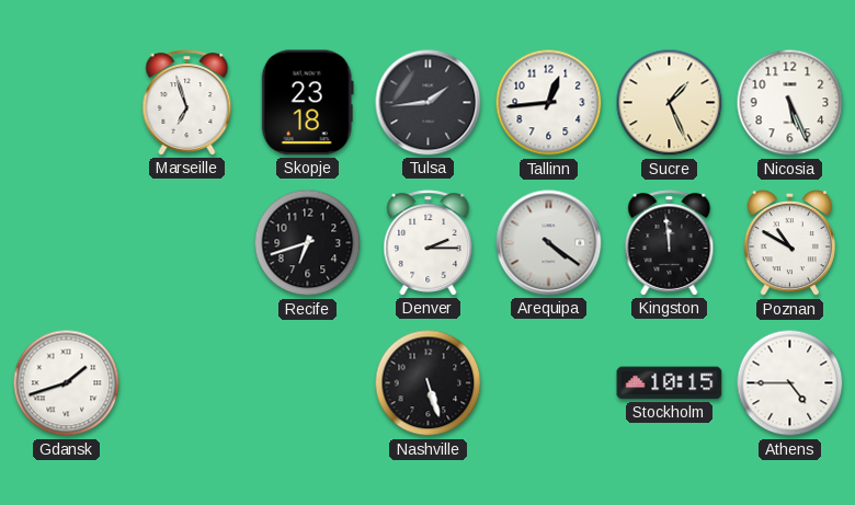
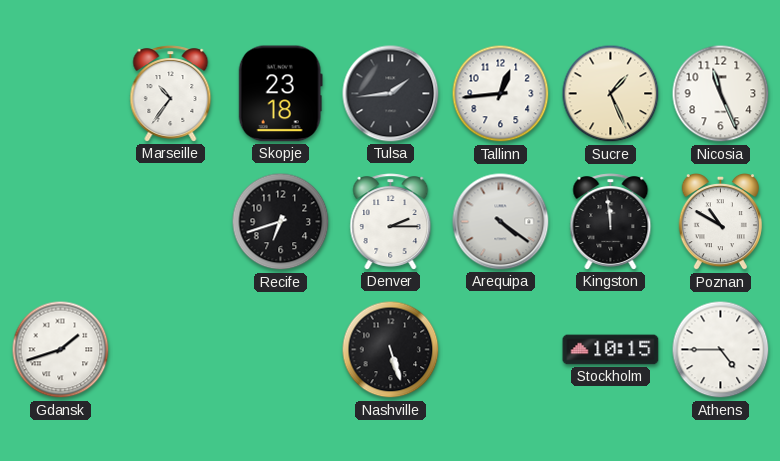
Marseille: 6:57 -> 10:36
Nicosia: 5:26 -> 11:26
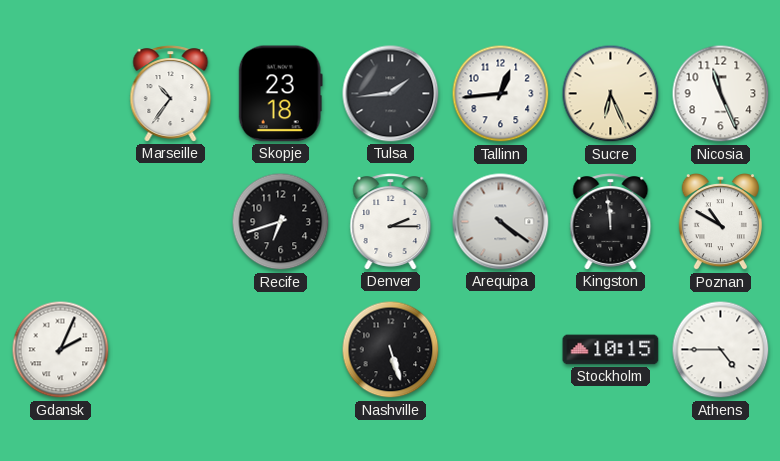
Sucre: 1:26 -> 6:26
Gdansk: 1:42 -> 2:04
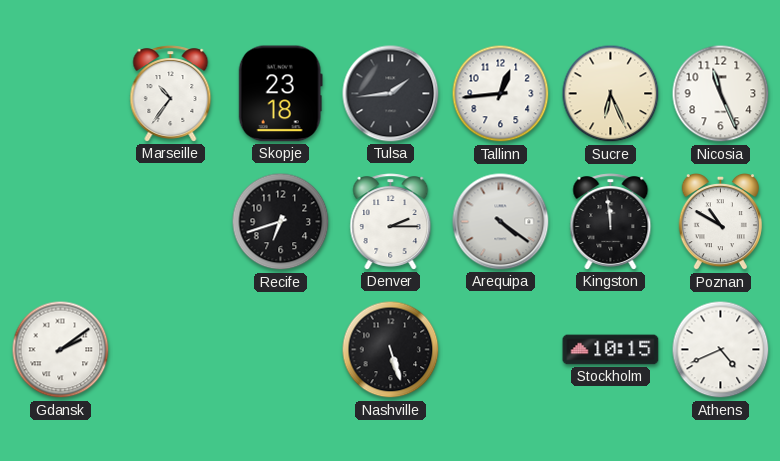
Gdansk: 2:04 -> 2:09
Athens: 4:45 -> 4:41
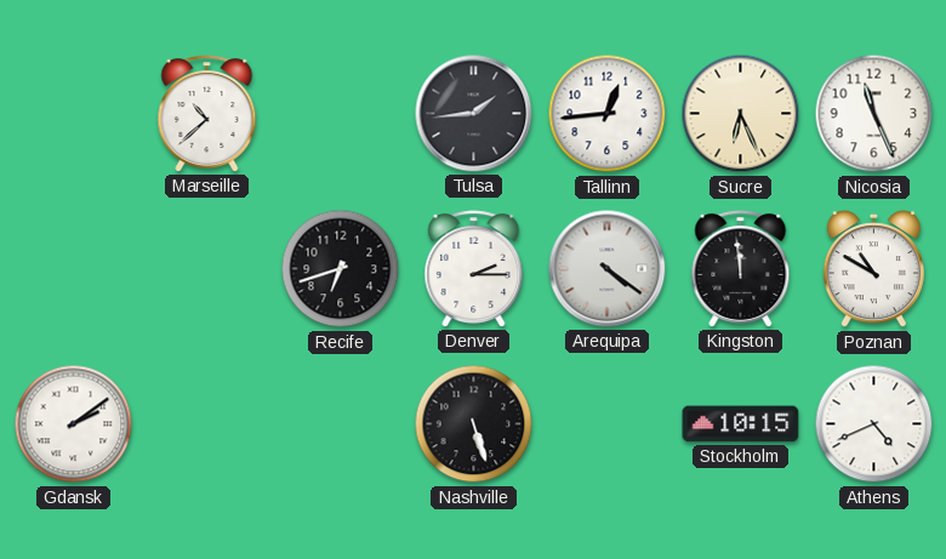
Marseille: 10:36 -> 10:38
Skopje: 23:18 -> none
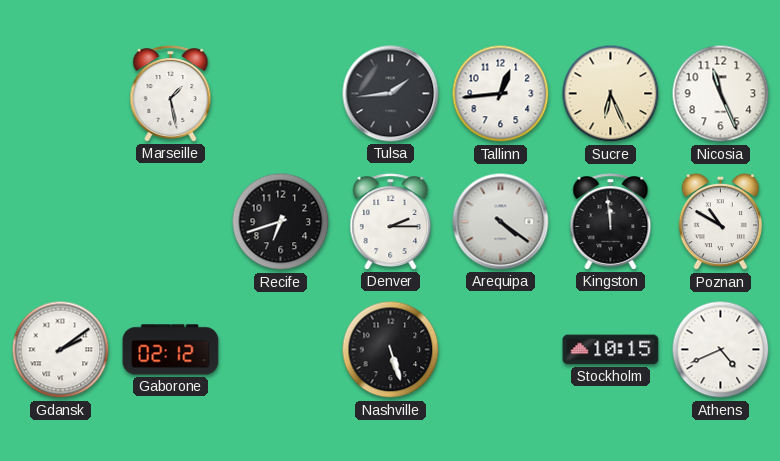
Marseille: 10:38 -> 1:28
Gaborone: none -> 02:12
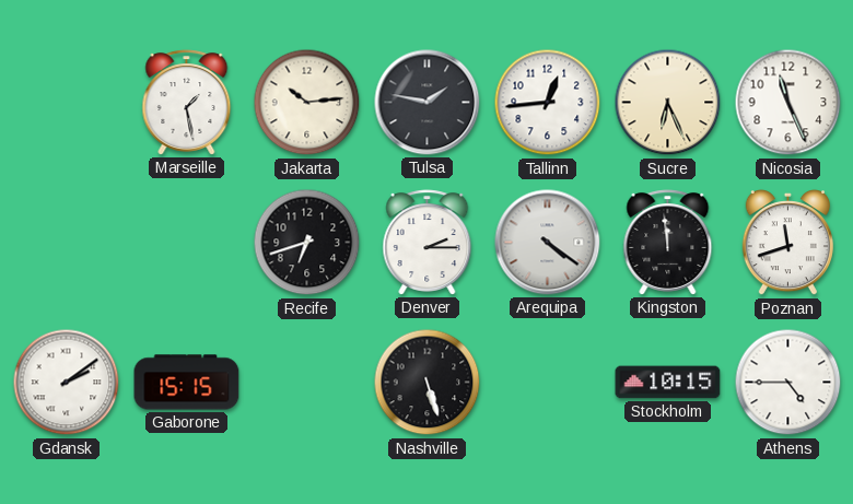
Jakarta: none -> 10:14
Tulsa: 1:44 -> 1:47
Poznan: 10:50 -> 11:42
Gaborone: 02:12 -> 15:15
Athens: 4:41 -> 4:45
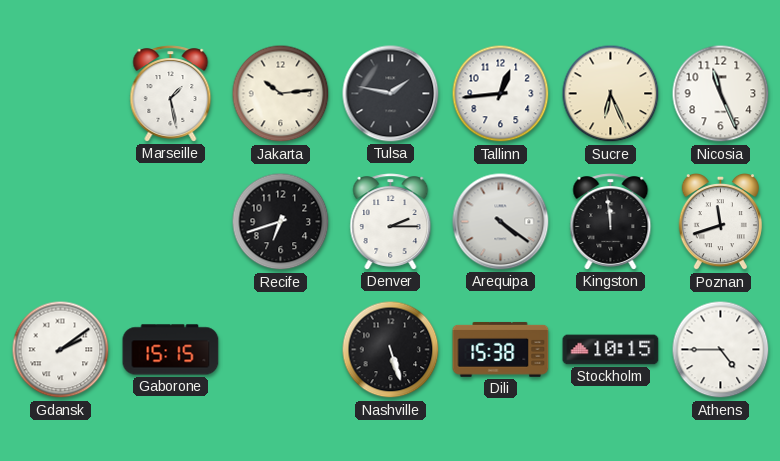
Dili: none -> 15:38
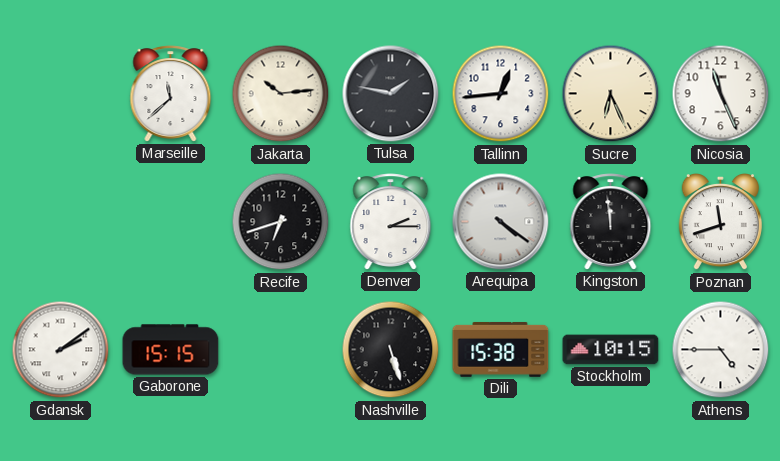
Marseille: 1:28 -> 11:38
